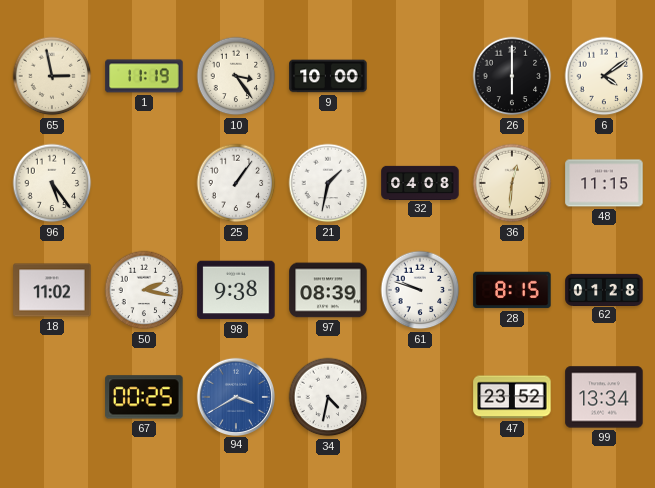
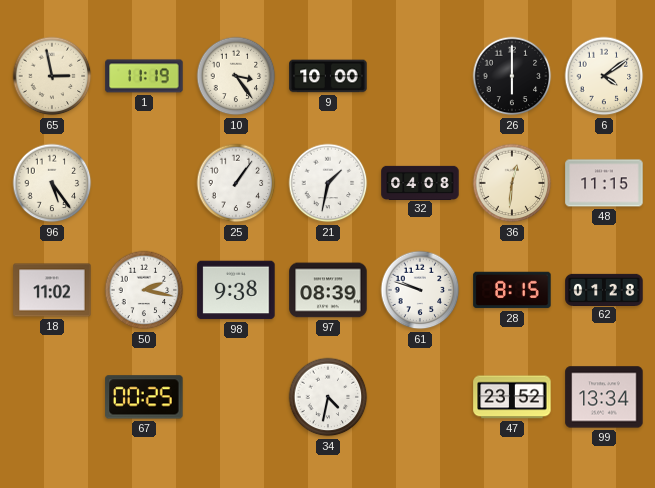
94: 3:40 -> none
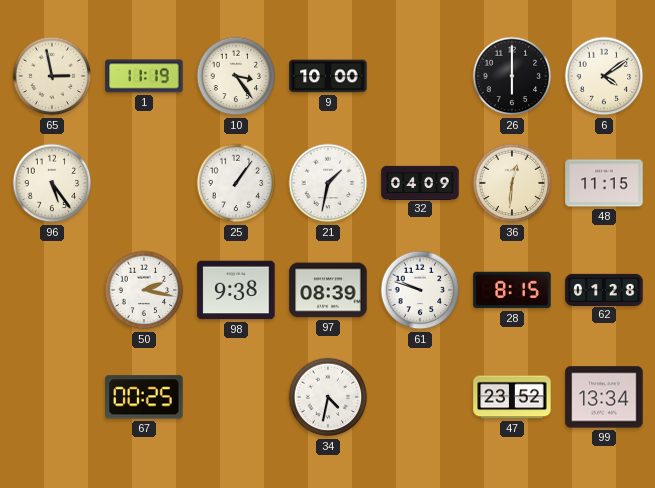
32: 04:08 -> 04:09
18: 11:02 -> none
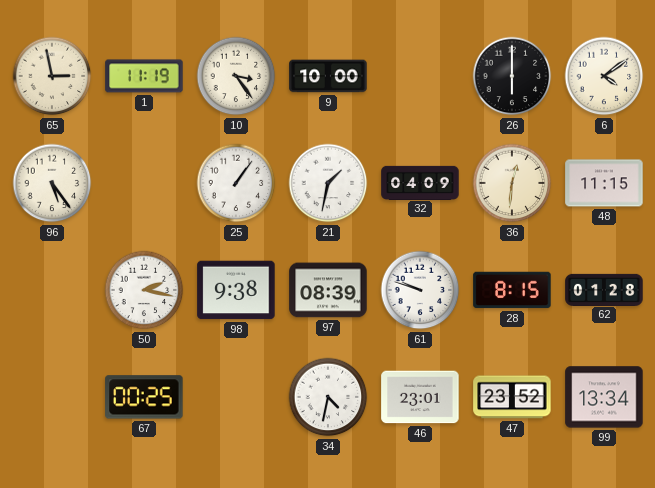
46: none -> 23:01
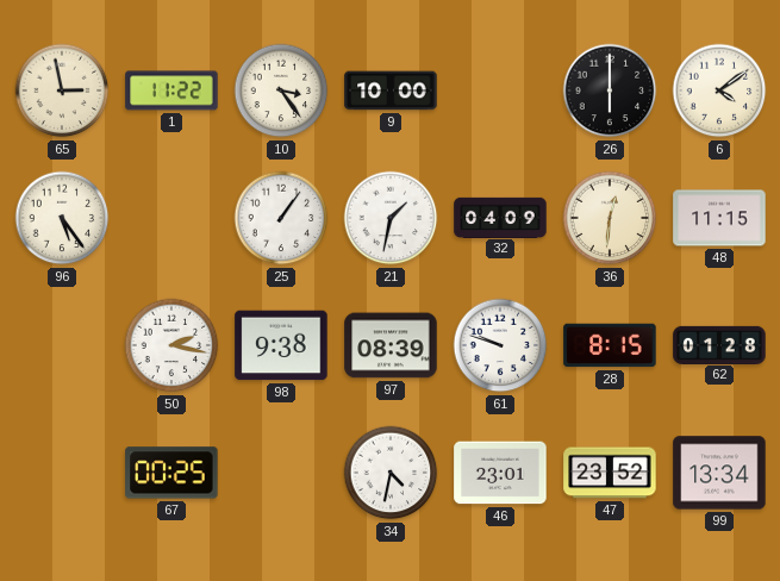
1: 11:19 -> 11:22
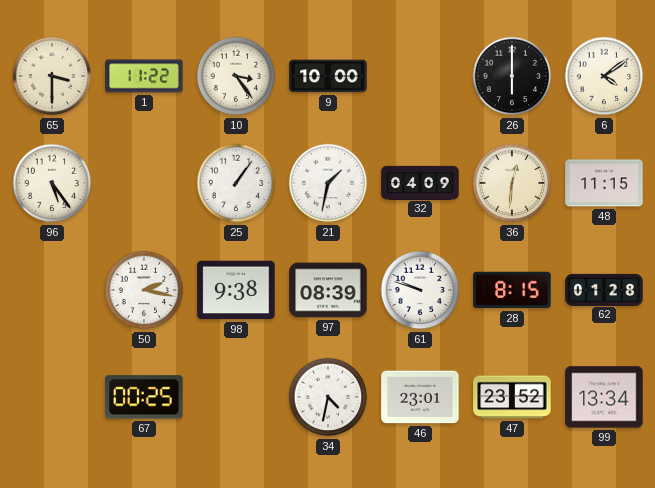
65: 2:58 -> 3:30
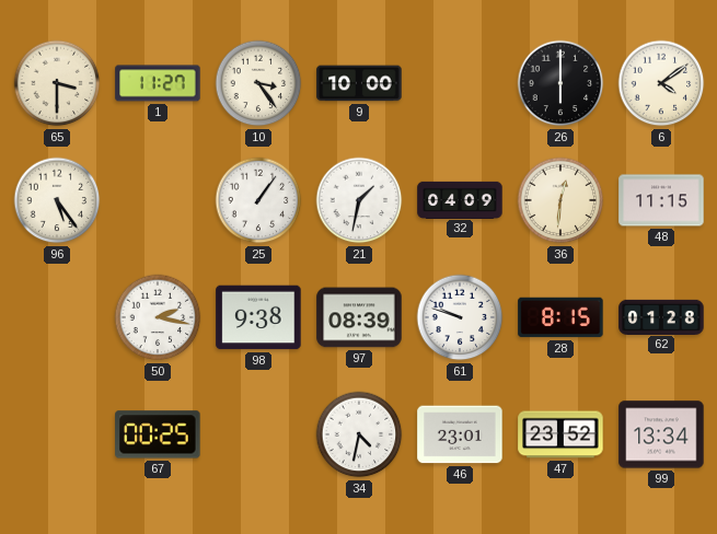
1: 11:22 -> 11:27
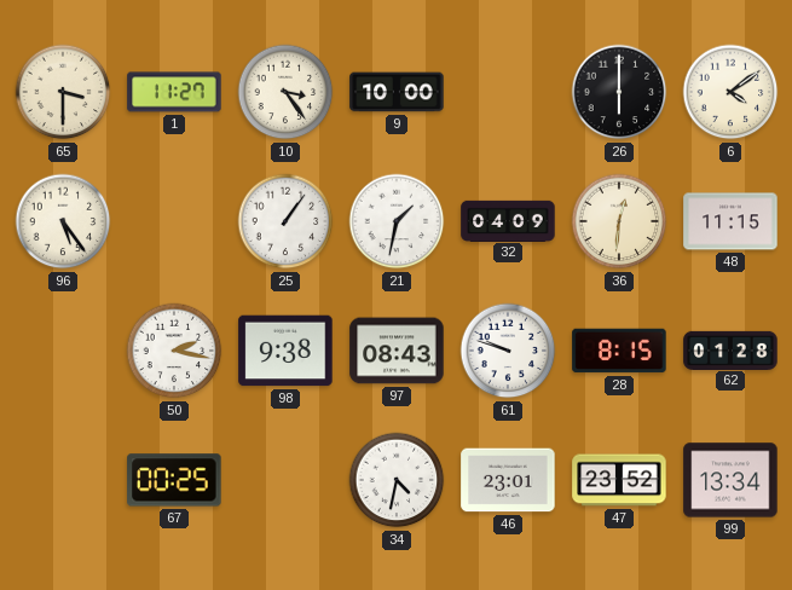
97: 08:39 -> 08:43
